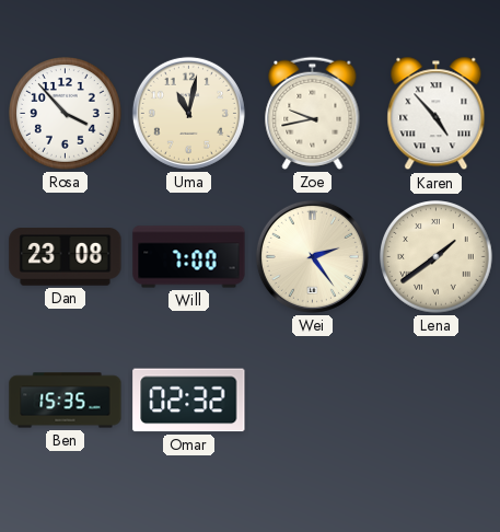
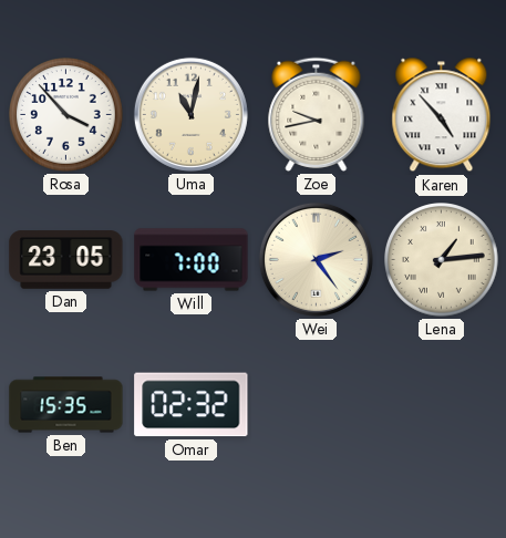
Dan: 23:08 -> 23:05
Lena: 1:39 -> 1:14
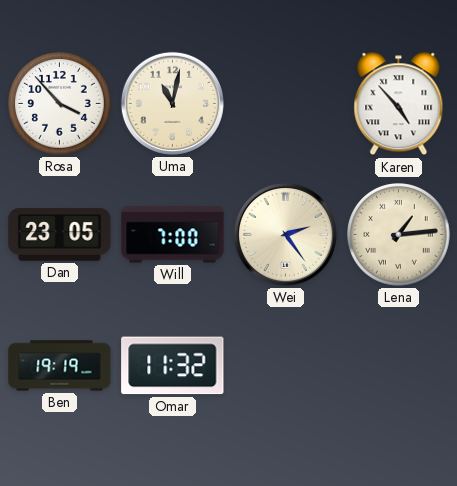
Zoe: 9:43 -> none
Ben: 15:35 -> 19:19
Omar: 02:32 -> 11:32
